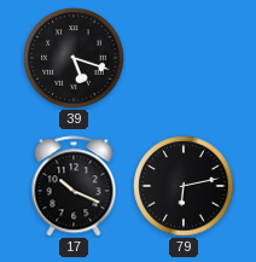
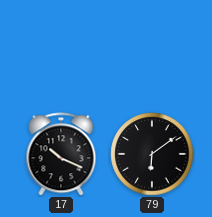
39: 5:18 -> none
79: 6:13 -> 6:09
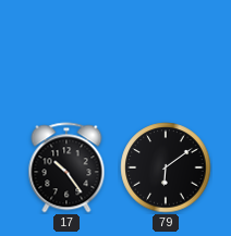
17: 10:19 -> 10:24
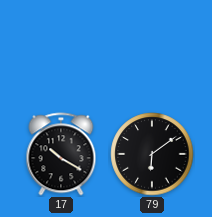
17: 10:24 -> 10:20
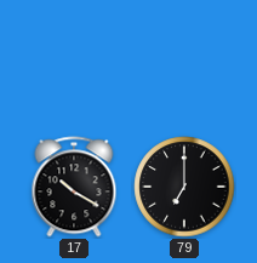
79: 6:09 -> 7:00
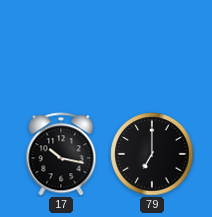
17: 10:20 -> 10:17
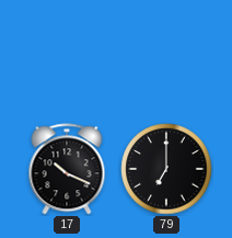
17: 10:17 -> 10:19
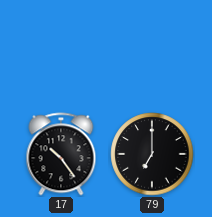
17: 10:19 -> 10:24
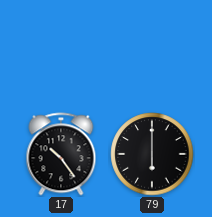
79: 7:00 -> 6:00
